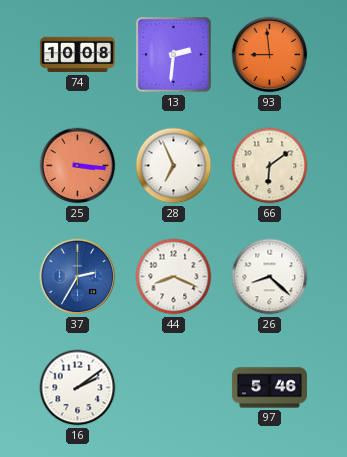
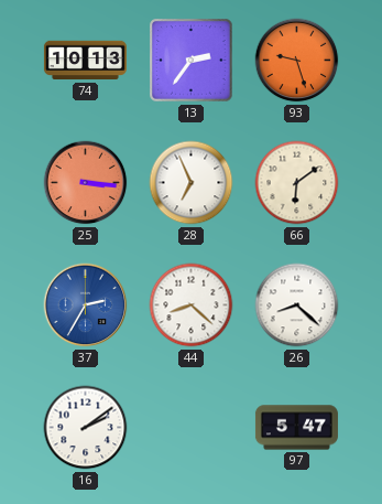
74: 10:08 -> 10:13
13: 2:31 -> 2:36
93: 8:59 -> 9:27
44: 8:19 -> 8:22
97: 5:46 -> 5:47
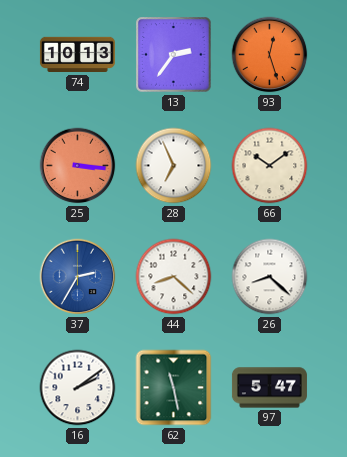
93: 9:27 -> 12:27
66: 6:09 -> 10:09
62: none -> 11:28
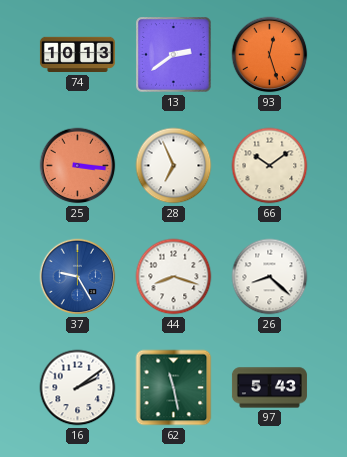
13: 2:36 -> 2:39
37: 2:35 -> 9:25
44: 8:22 -> 8:18
97: 5:47 -> 5:43
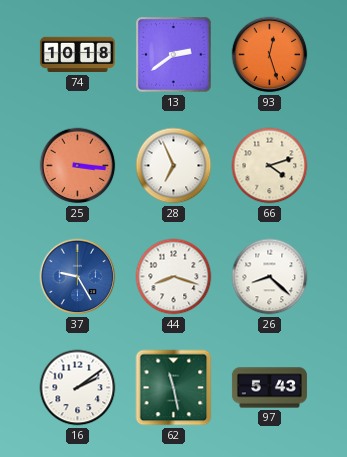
74: 10:13 -> 10:18
66: 10:09 -> 4:12
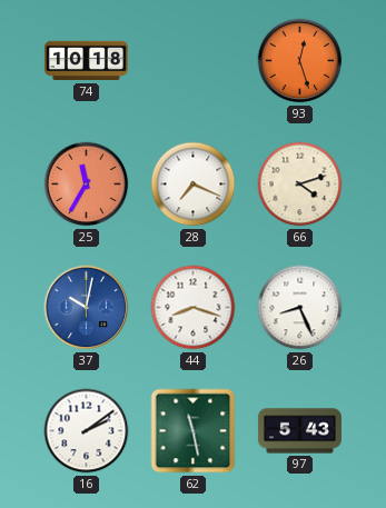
13: 2:39 -> none
25: 3:16 -> 11:35
28: 6:56 -> 7:19
37: 9:25 -> 10:02
26: 8:22 -> 8:26
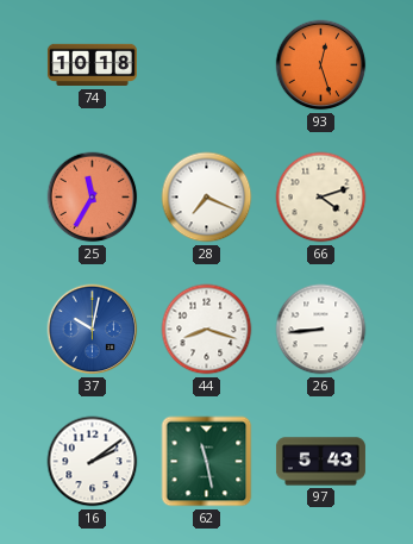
26: 8:26 -> 8:44
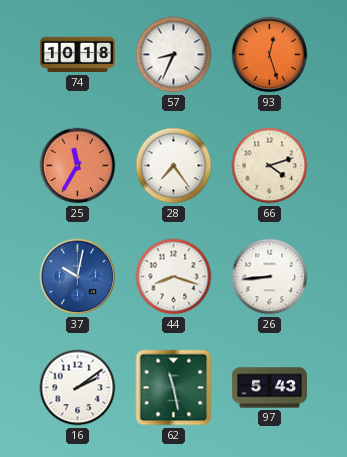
57: none -> 8:34
28: 7:19 -> 7:24
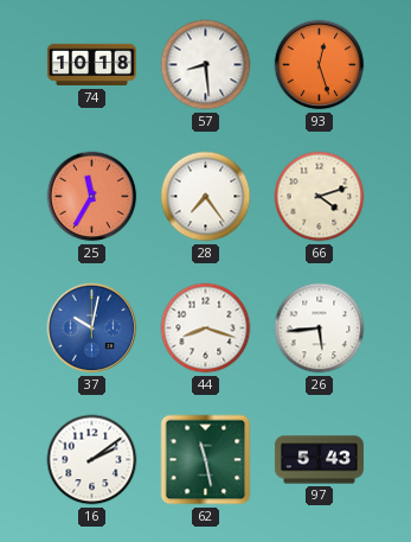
57: 8:34 -> 8:29
26: 8:44 -> 5:44
